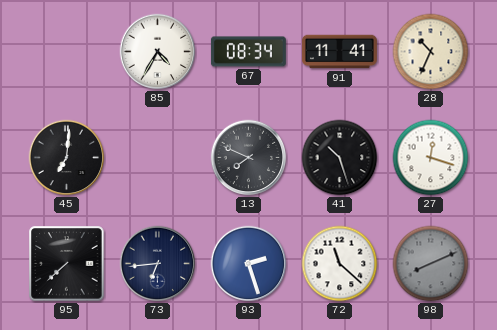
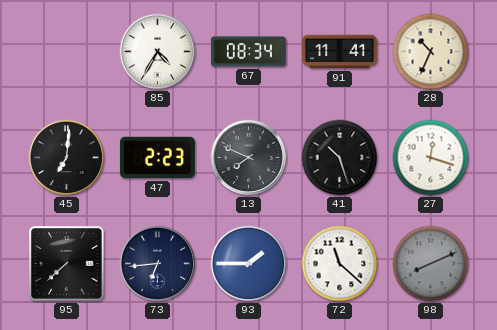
47: none -> 2:23
93: 2:27 -> 1:45
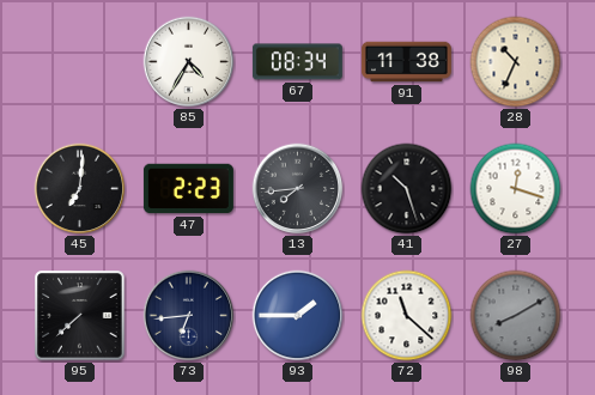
91: 11:41 -> 11:38
13: 7:49 -> 7:44
98: 8:11 -> 8:10
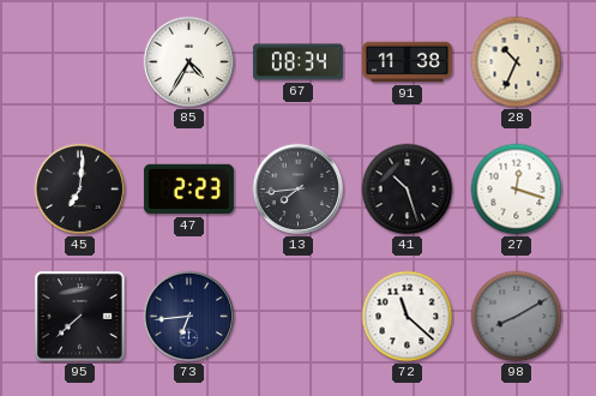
93: 1:45 -> none
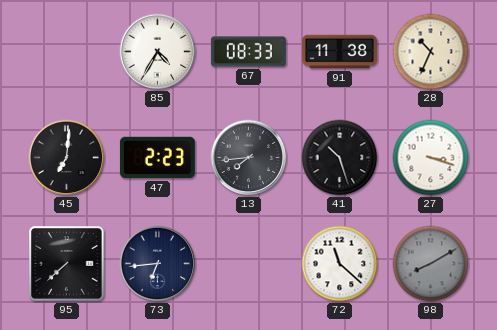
67: 08:34 -> 08:33
27: 12:18 -> 3:18
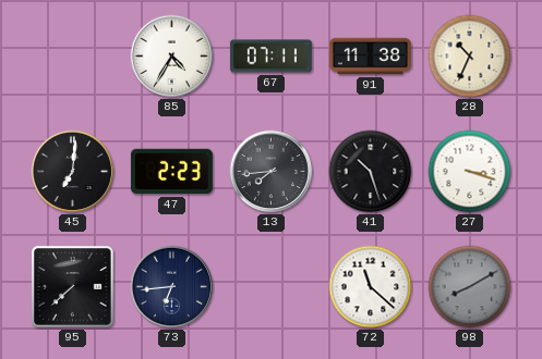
67: 08:33 -> 07:11
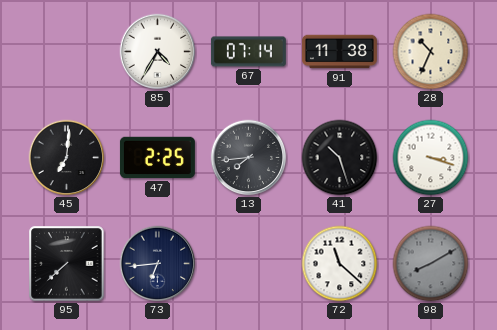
67: 07:11 -> 07:14
47: 2:23 -> 2:25
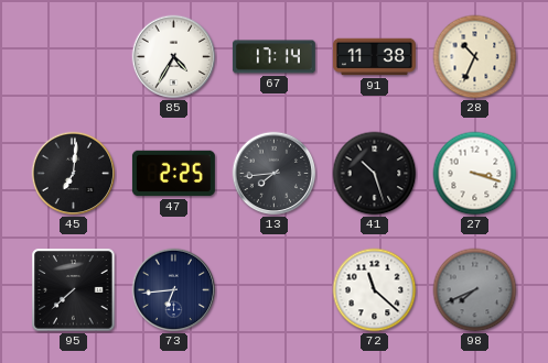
67: 07:14 -> 17:14
98: 8:10 -> 7:41
